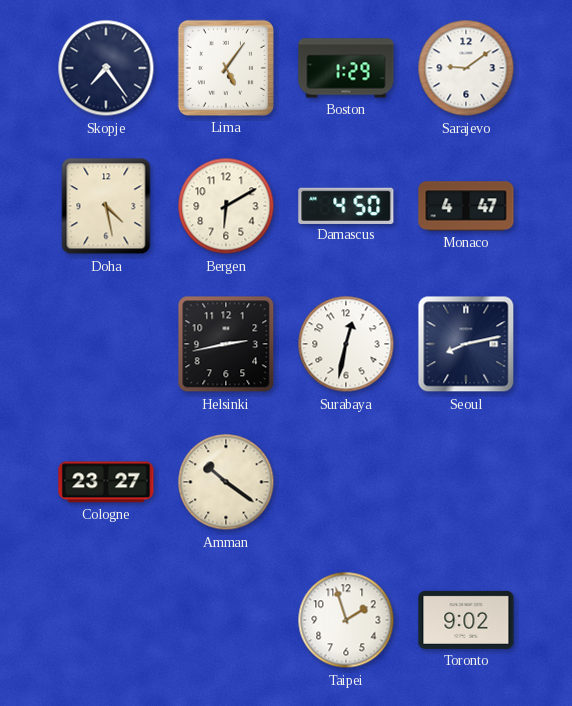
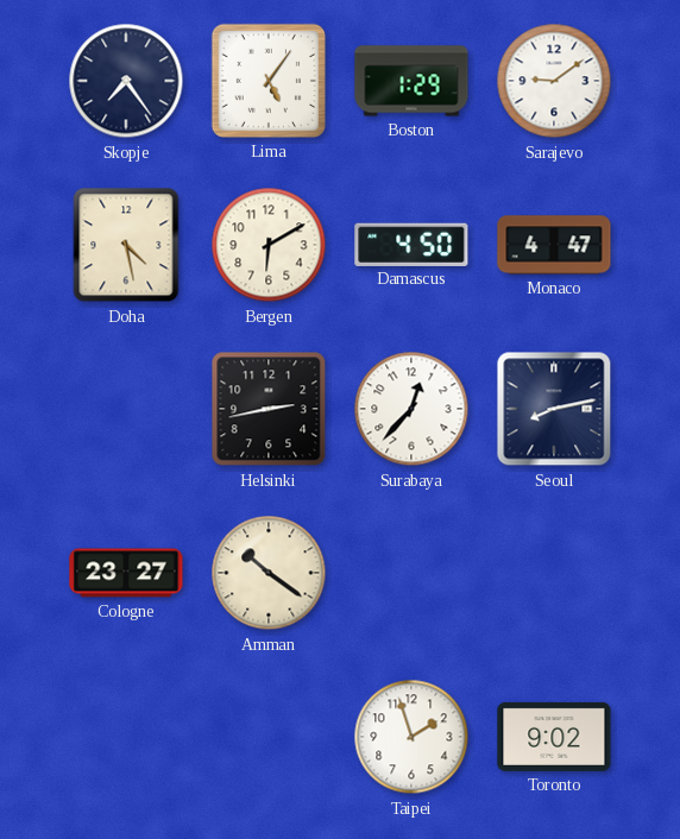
Surabaya: 12:32 -> 12:37
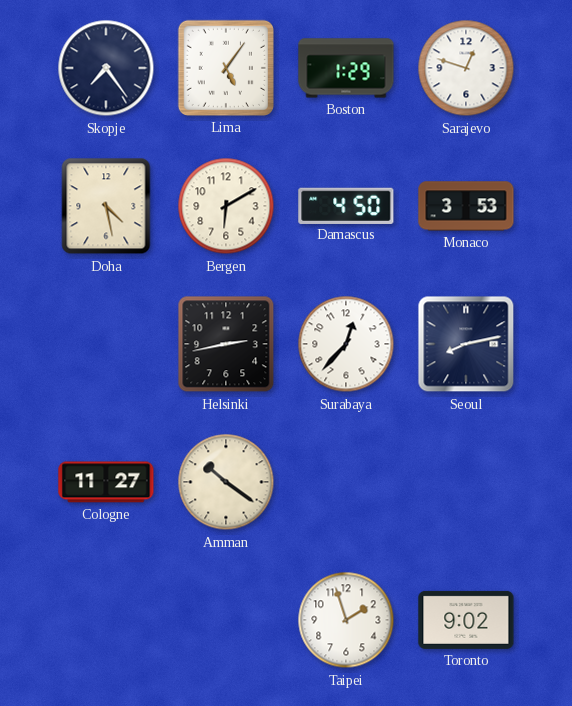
Sarajevo: 9:09 -> 12:48
Monaco: 4:47 -> 3:53
Cologne: 23:27 -> 11:27
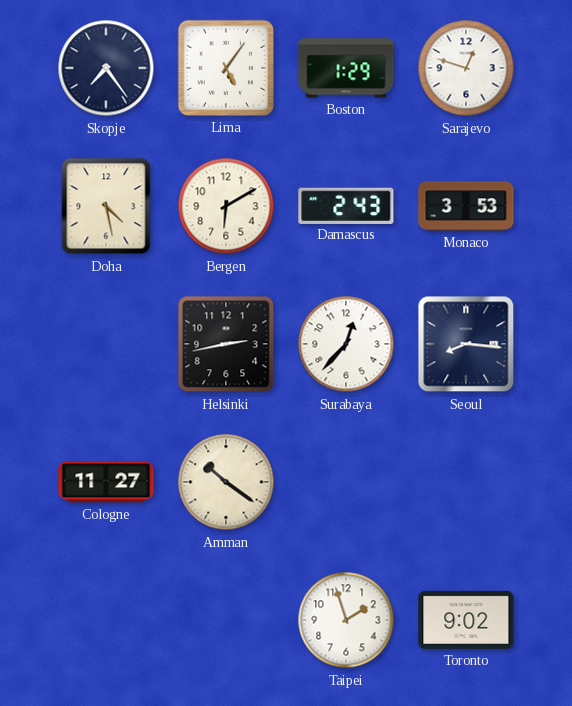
Damascus: 4:50 -> 2:43
Seoul: 8:13 -> 8:16
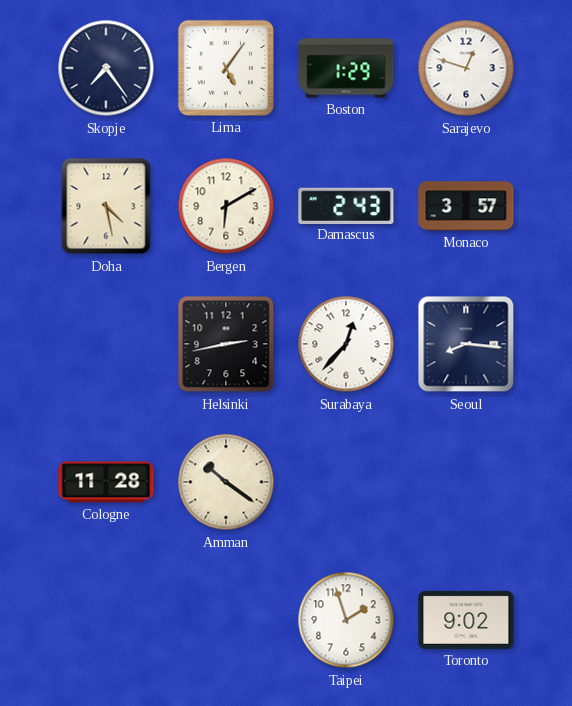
Monaco: 3:53 -> 3:57
Cologne: 11:27 -> 11:28
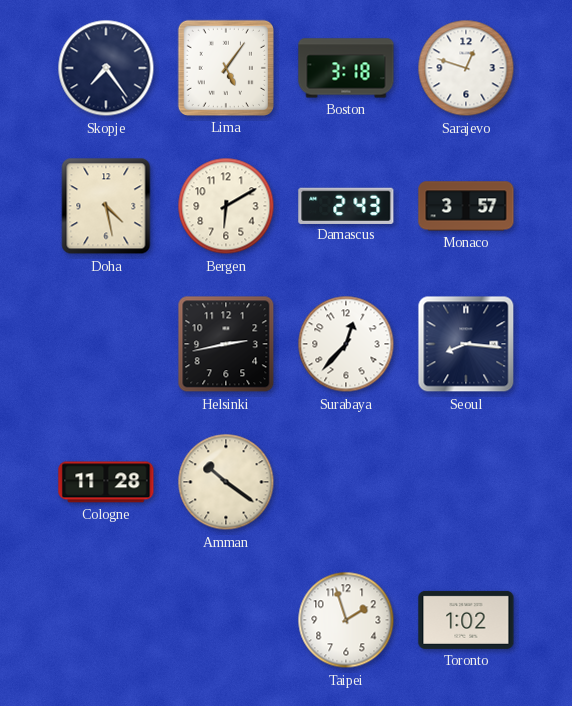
Boston: 1:29 -> 3:18
Toronto: 9:02 -> 1:02
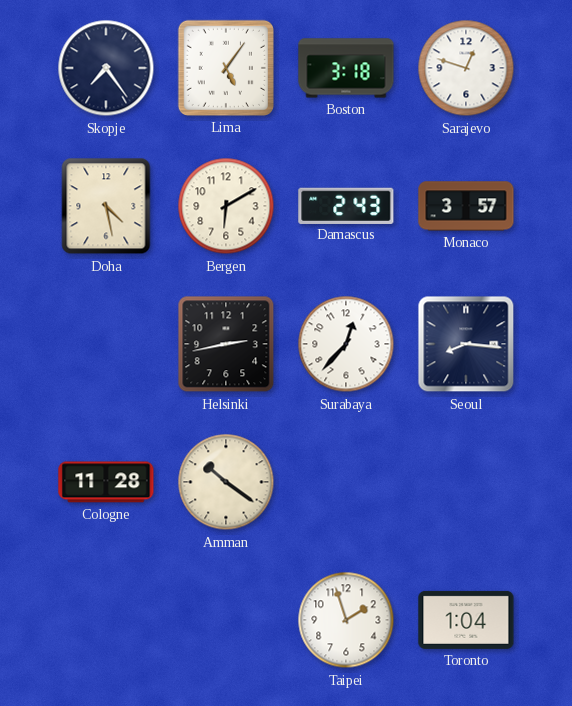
Toronto: 1:02 -> 1:04
